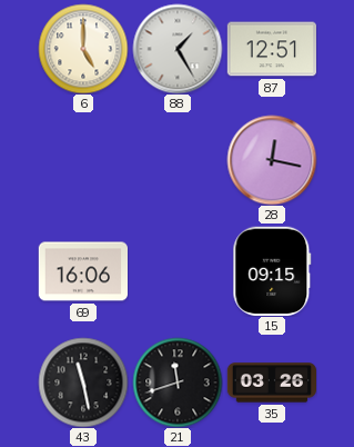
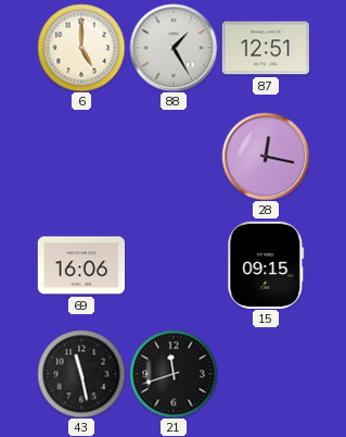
35: 03:26 -> none
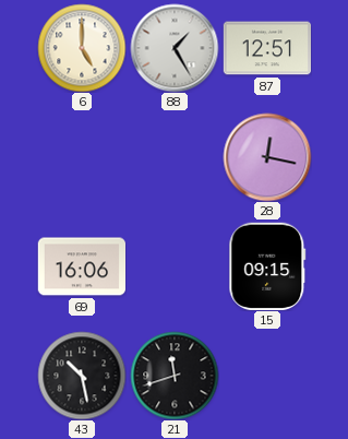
43: 11:28 -> 10:28
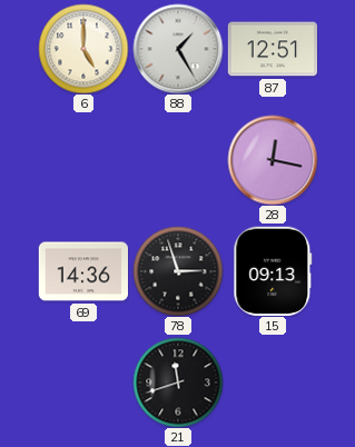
69: 16:06 -> 14:36
78: none -> 2:57
15: 09:15 -> 09:13
43: 10:28 -> none
